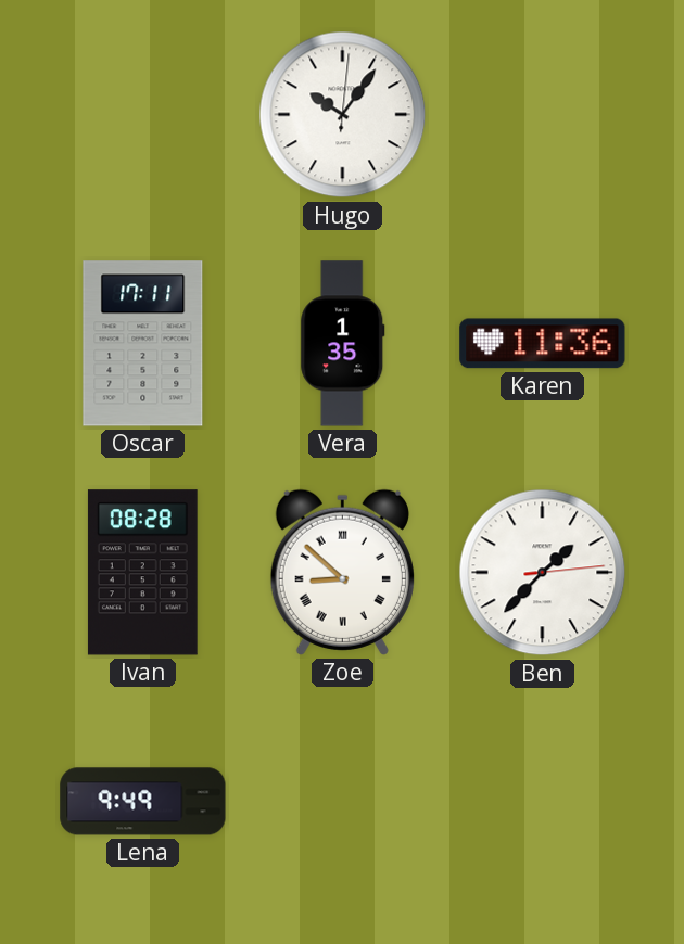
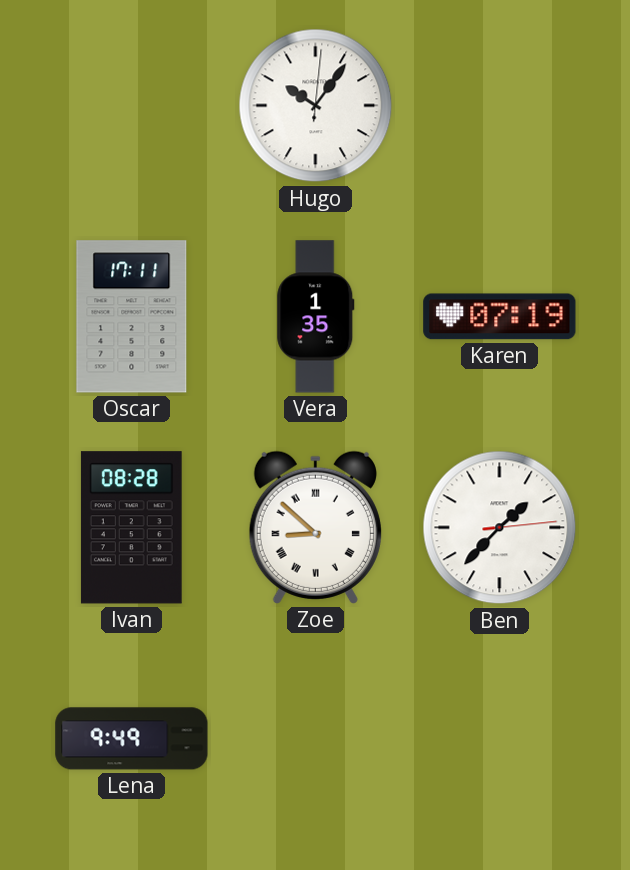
Karen: 11:36 -> 07:19
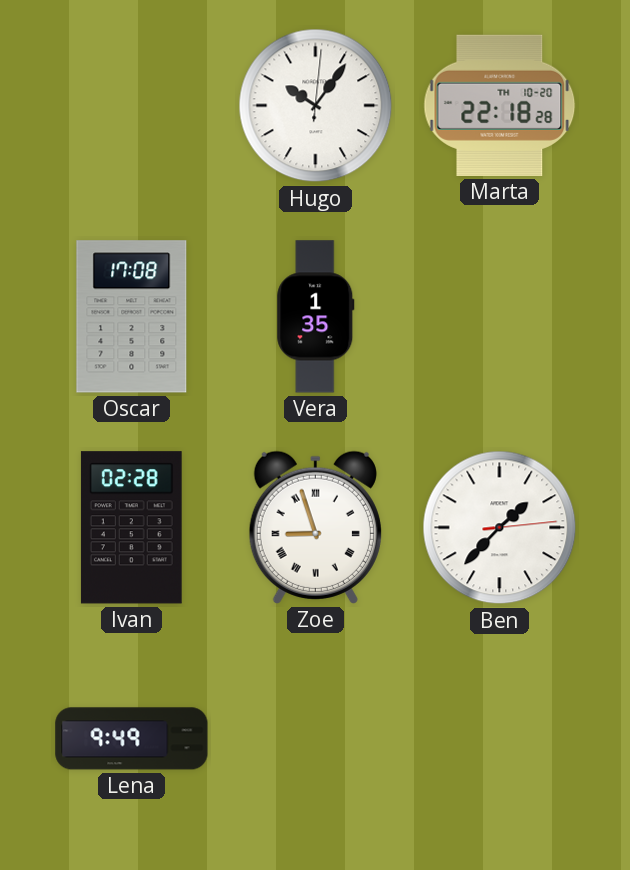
Marta: none -> 22:18
Oscar: 17:11 -> 17:08
Karen: 07:19 -> none
Ivan: 08:28 -> 02:28
Zoe: 8:52 -> 8:57
